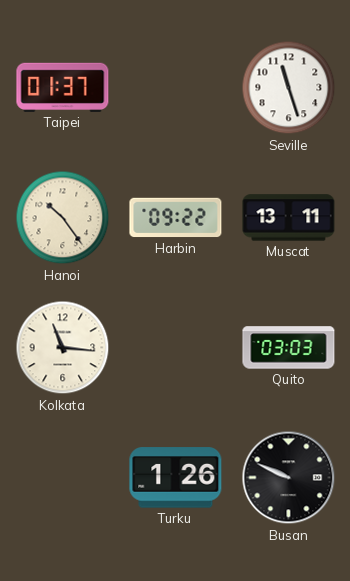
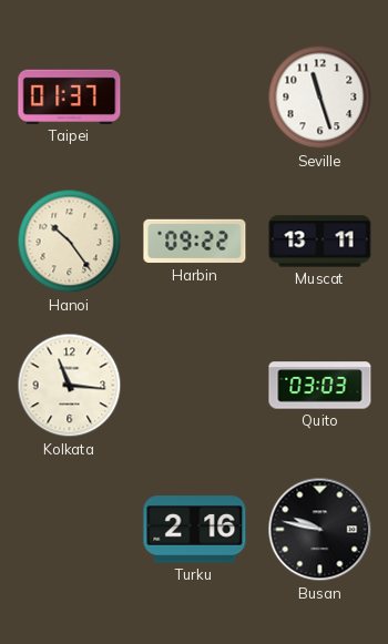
Turku: 1:26 -> 2:16
Busan: 9:49 -> 9:47
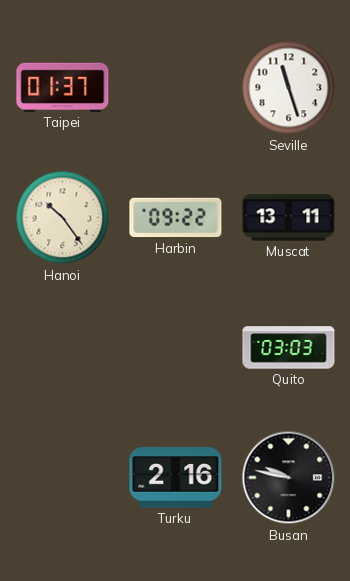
Kolkata: 11:16 -> none
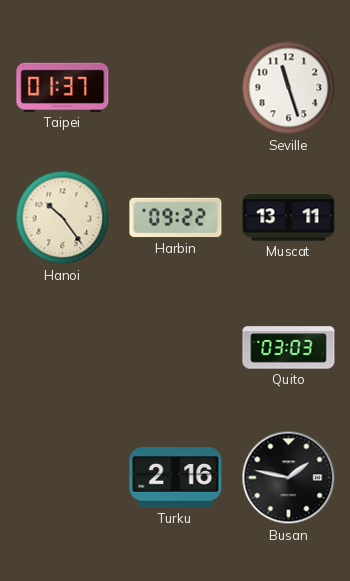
Busan: 9:47 -> 1:47
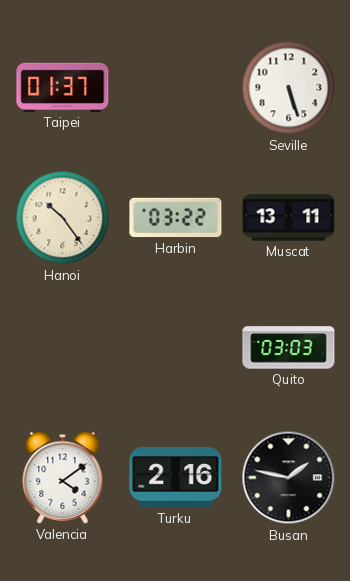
Seville: 11:27 -> 5:27
Harbin: 09:22 -> 03:22
Valencia: none -> 4:09
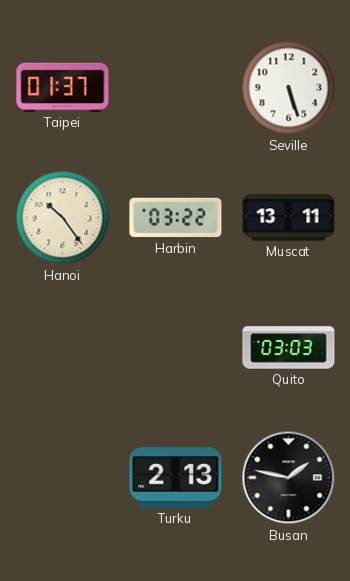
Valencia: 4:09 -> none
Turku: 2:16 -> 2:13
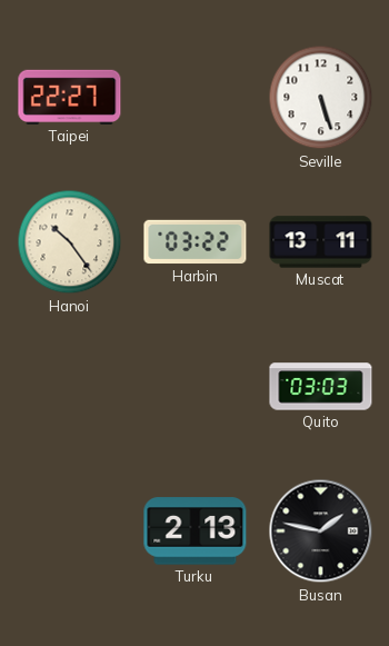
Taipei: 01:37 -> 22:27
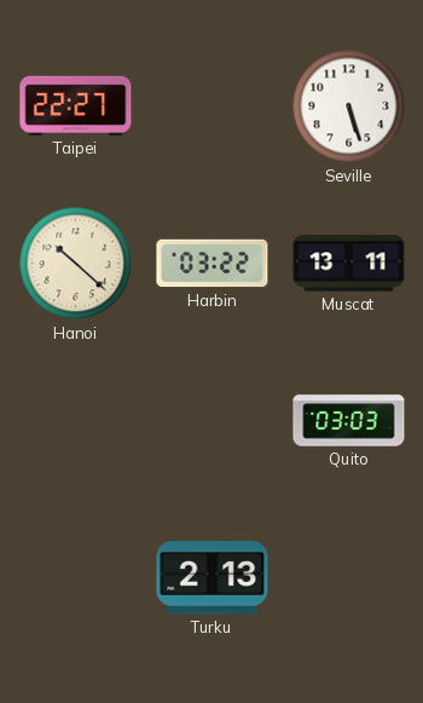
Hanoi: 10:24 -> 10:22
Busan: 1:47 -> none
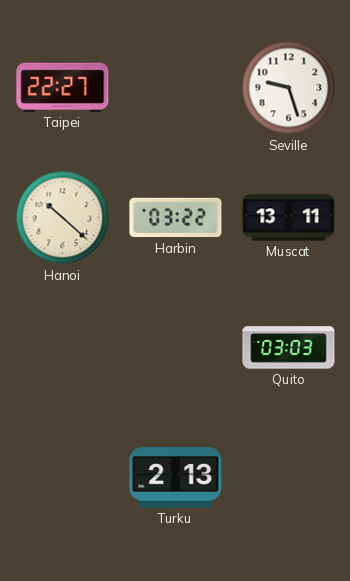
Seville: 5:27 -> 9:27
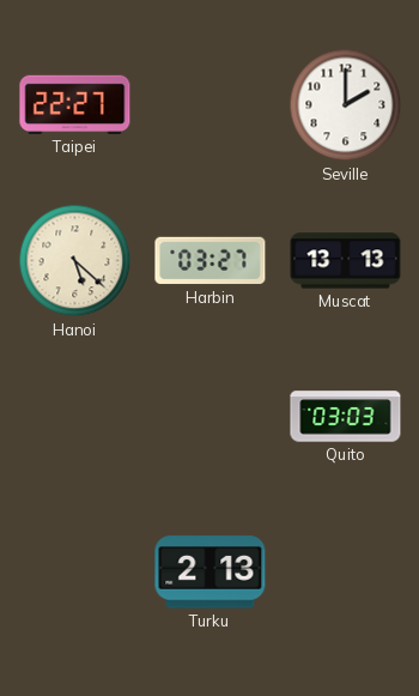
Seville: 9:27 -> 2:00
Hanoi: 10:22 -> 5:22
Harbin: 03:22 -> 03:27
Muscat: 13:11 -> 13:13
